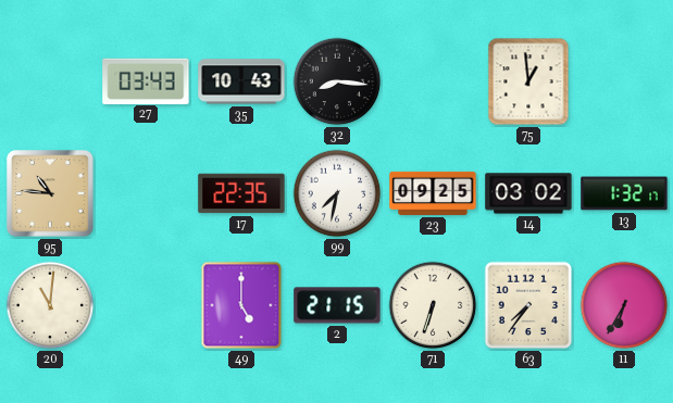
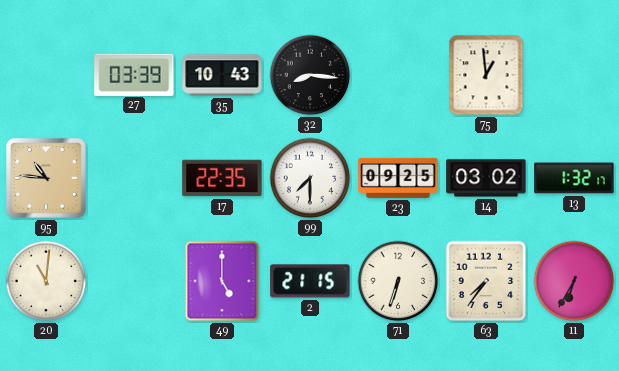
27: 03:43 -> 03:39
99: 7:32 -> 7:30
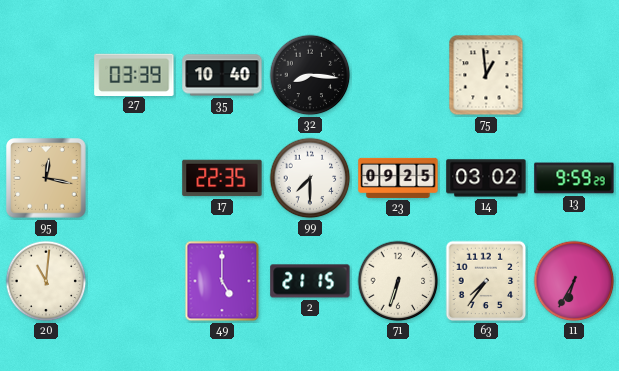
35: 10:43 -> 10:40
95: 10:46 -> 12:17
13: 1:32 -> 9:59
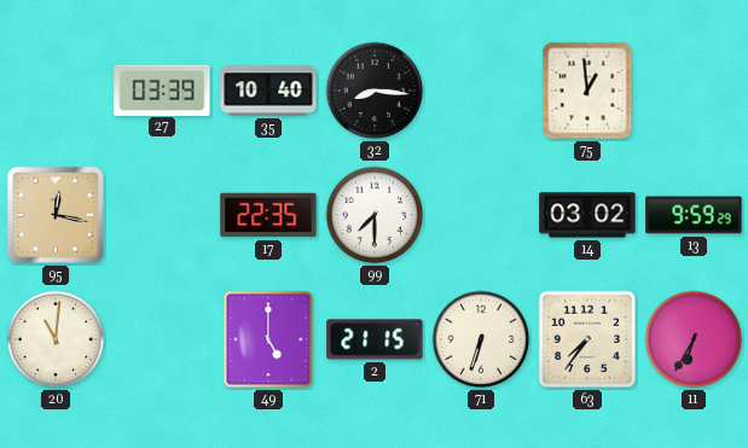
23: 09:25 -> none
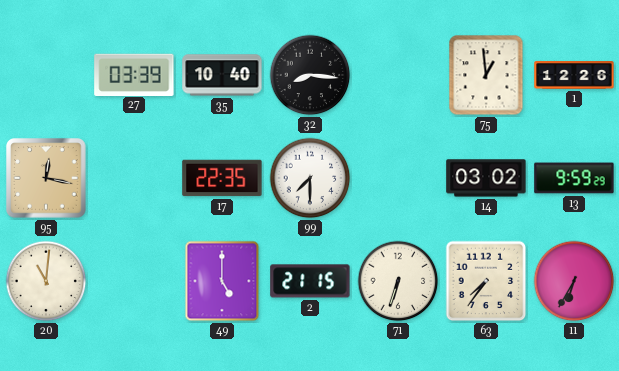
1: none -> 12:26
